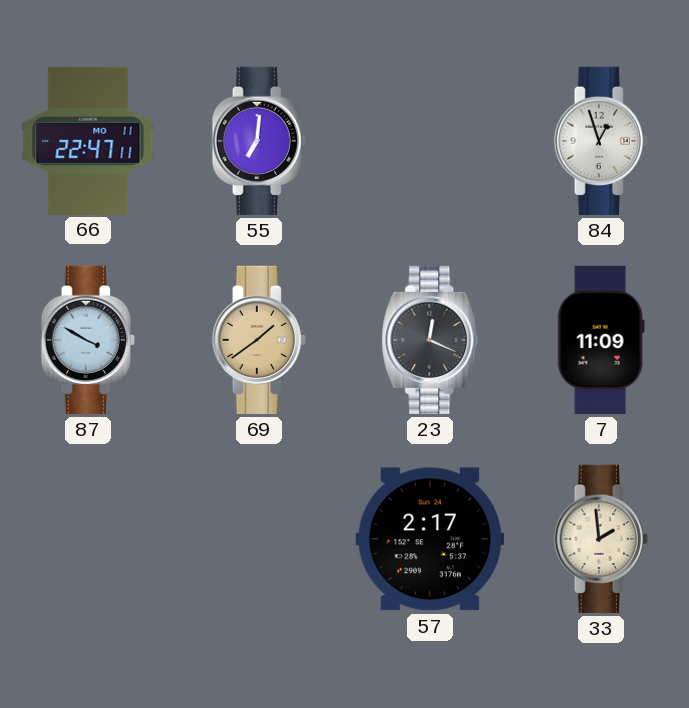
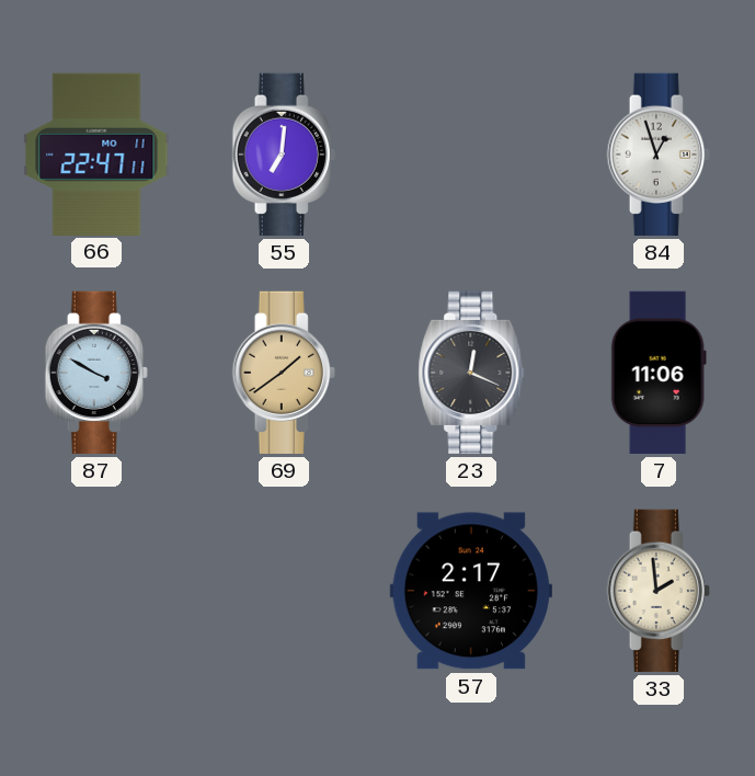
7: 11:09 -> 11:06
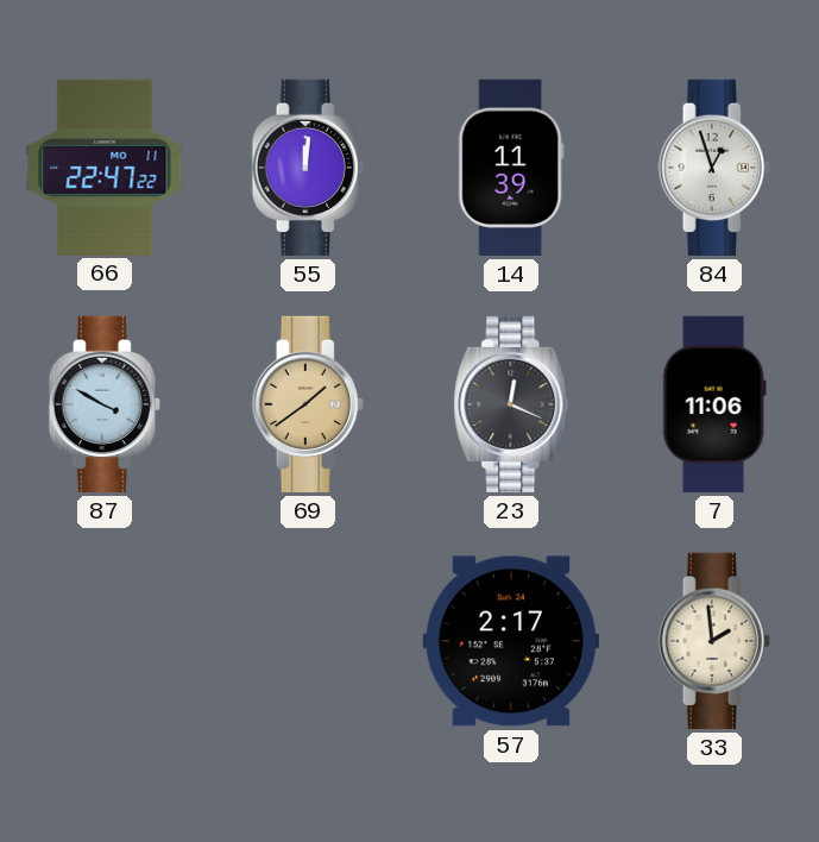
66: 22:47:11 -> 22:47:22
55: 7:01 -> 12:01
14: none -> 11:39
